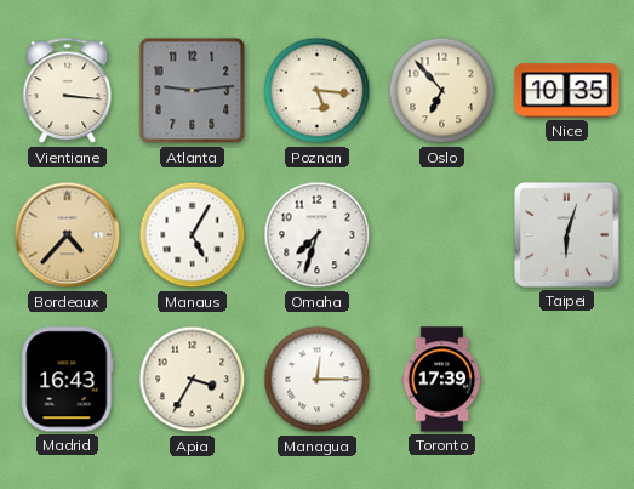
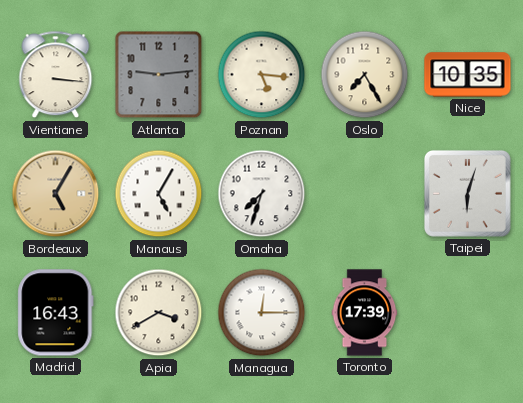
Oslo: 6:53 -> 7:25
Bordeaux: 4:37 -> 5:05
Apia: 3:35 -> 3:40
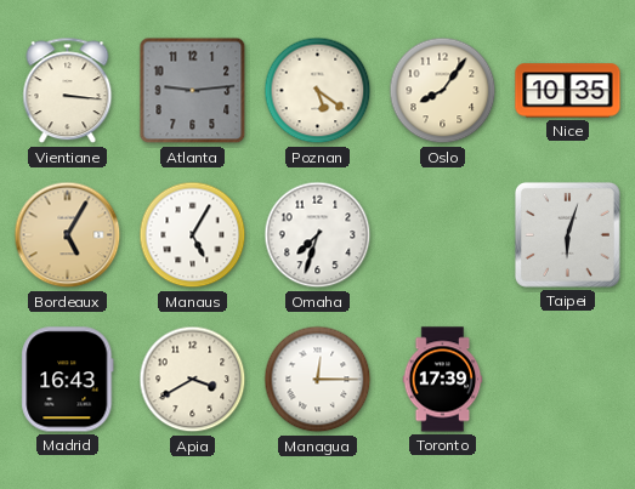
Poznan: 5:16 -> 5:21
Oslo: 7:25 -> 8:06
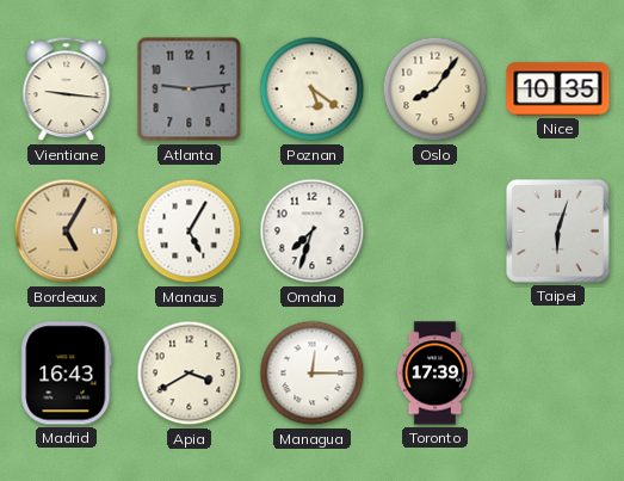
Vientiane: 3:16 -> 9:16
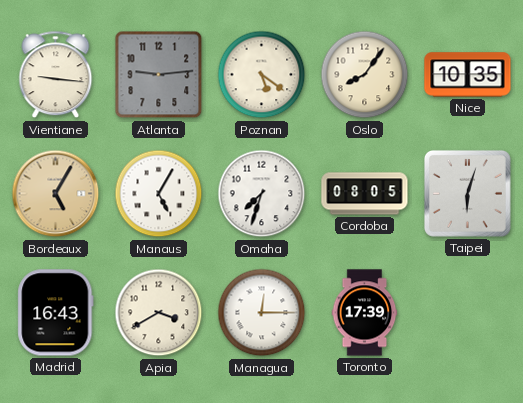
Cordoba: none -> 08:05
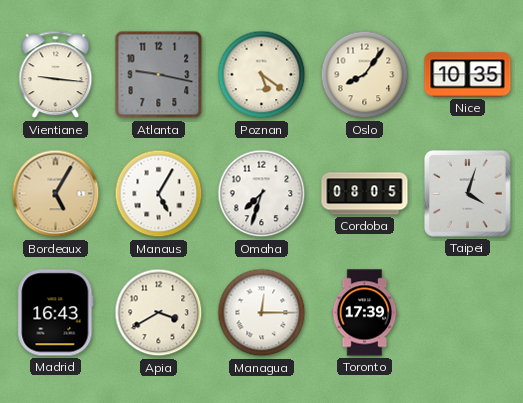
Atlanta: 9:14 -> 9:17
Taipei: 6:03 -> 4:03
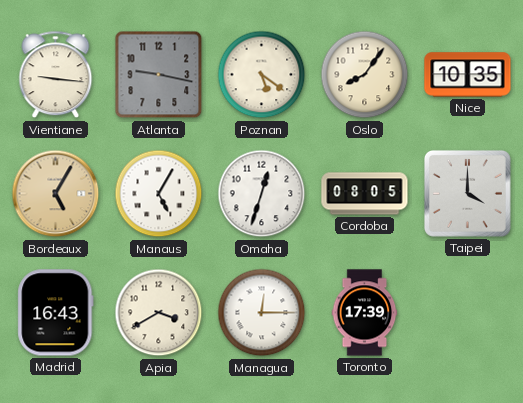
Omaha: 7:33 -> 12:33
Taipei: 4:03 -> 4:00
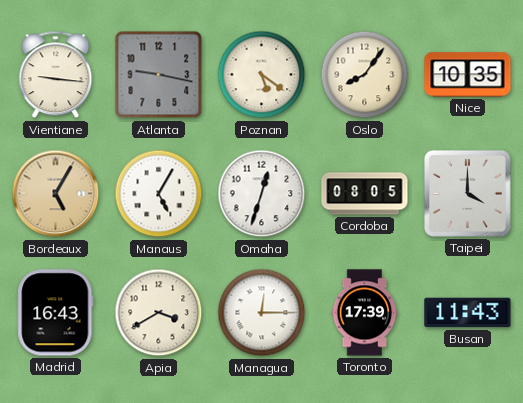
Busan: none -> 11:43
